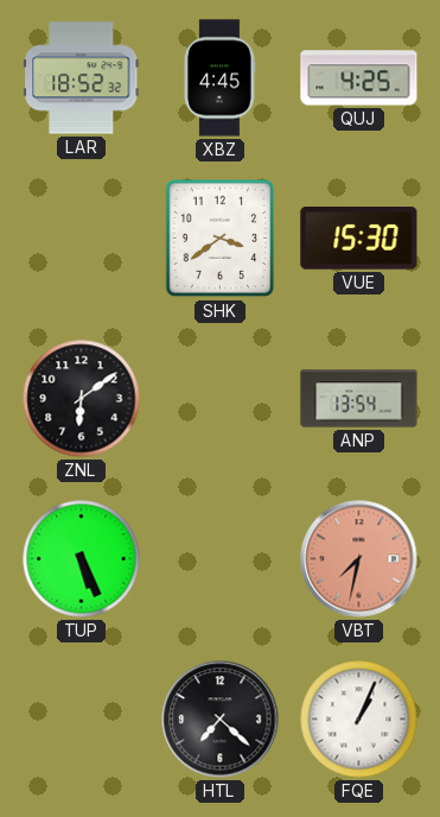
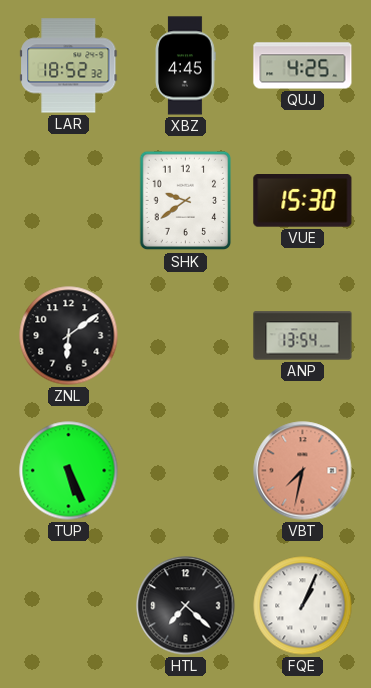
SHK: 3:39 -> 9:39
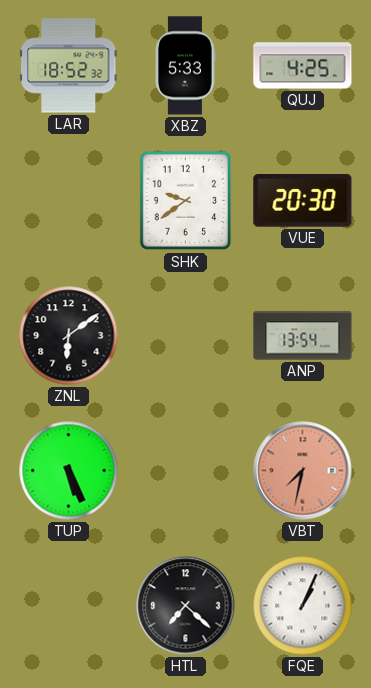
XBZ: 4:45 -> 5:33
VUE: 15:30 -> 20:30
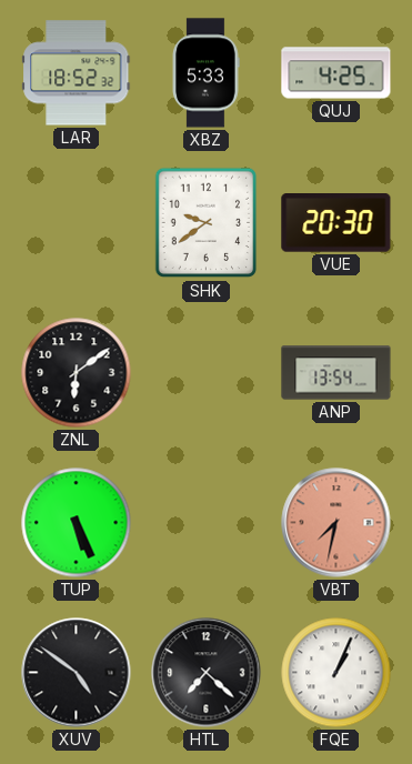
XUV: none -> 4:51
